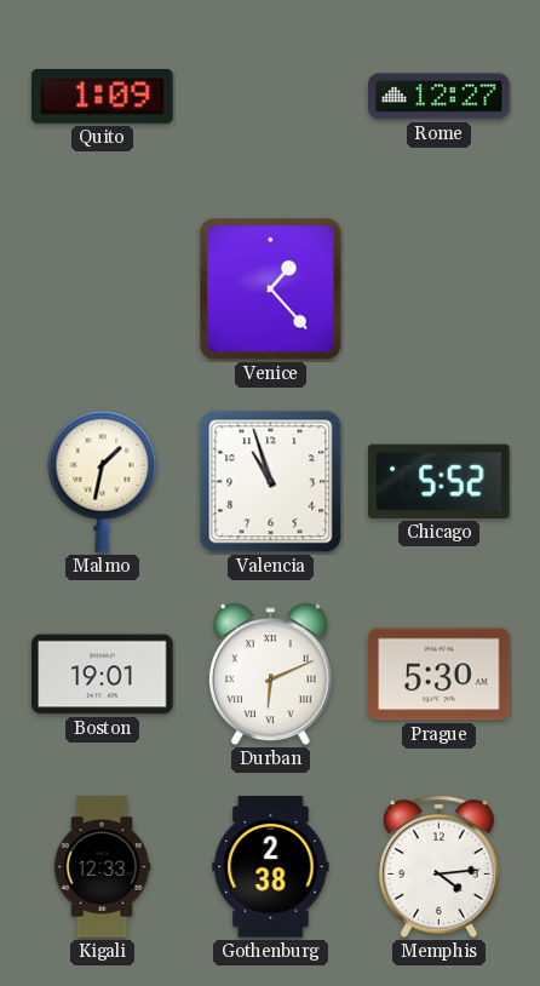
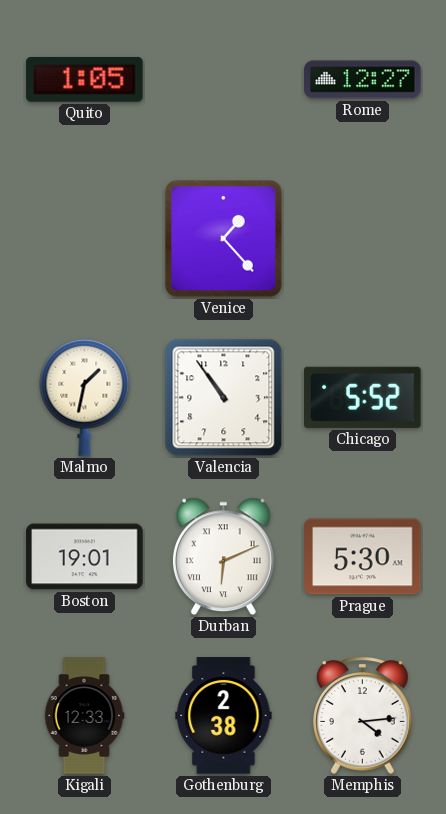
Quito: 1:09 -> 1:05
Valencia: 10:57 -> 10:54
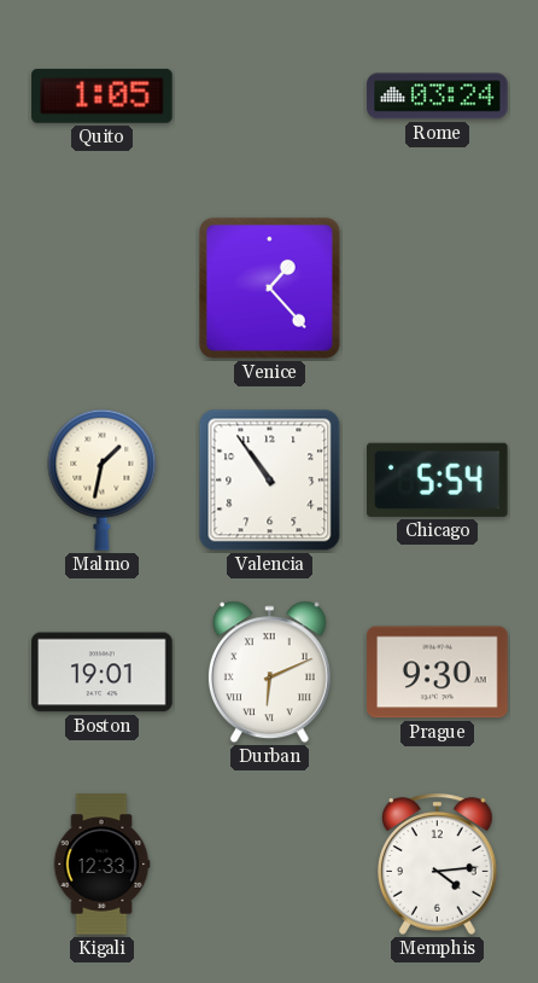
Rome: 12:27 -> 03:24
Chicago: 5:52 -> 5:54
Prague: 5:30 -> 9:30
Gothenburg: 2:38 -> none
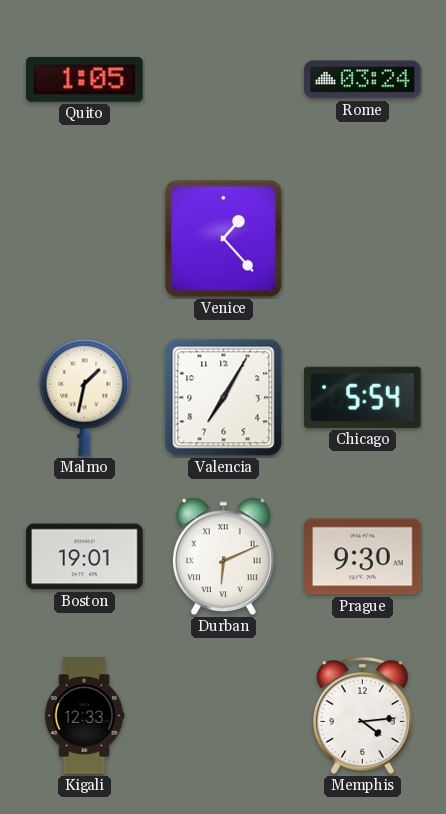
Valencia: 10:54 -> 7:05
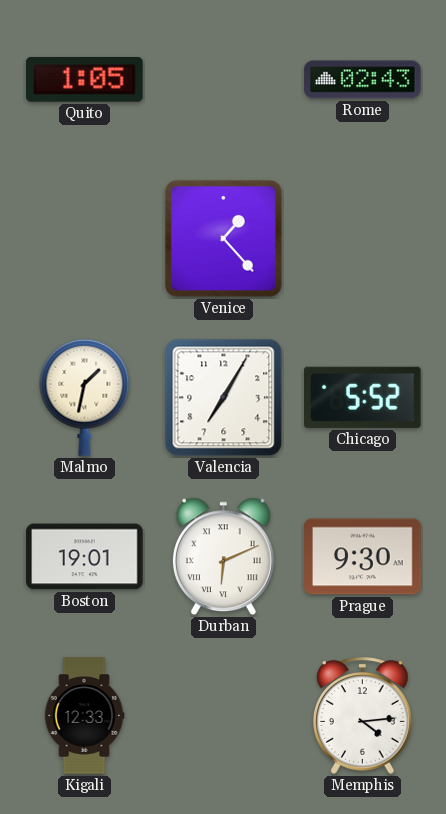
Rome: 03:24 -> 02:43
Chicago: 5:54 -> 5:52
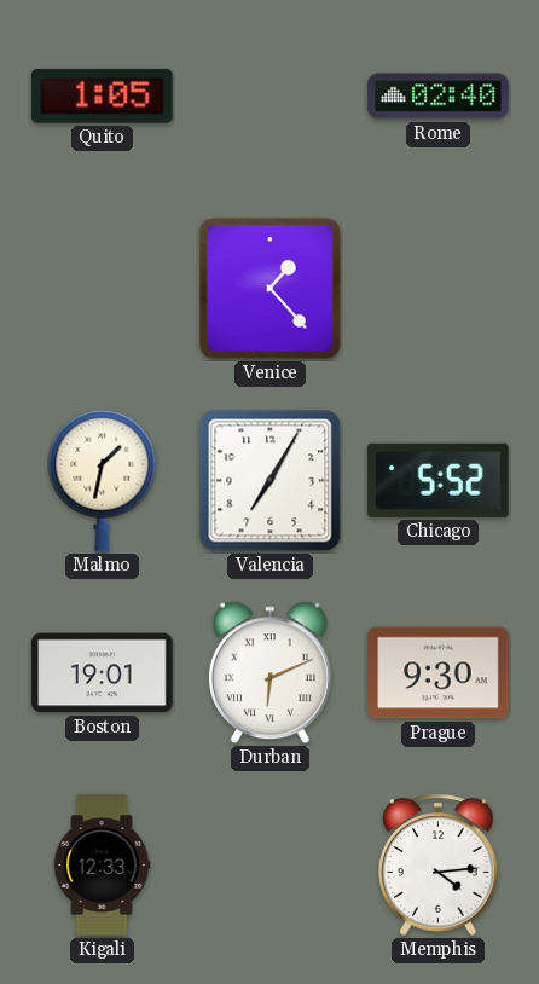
Rome: 02:43 -> 02:40
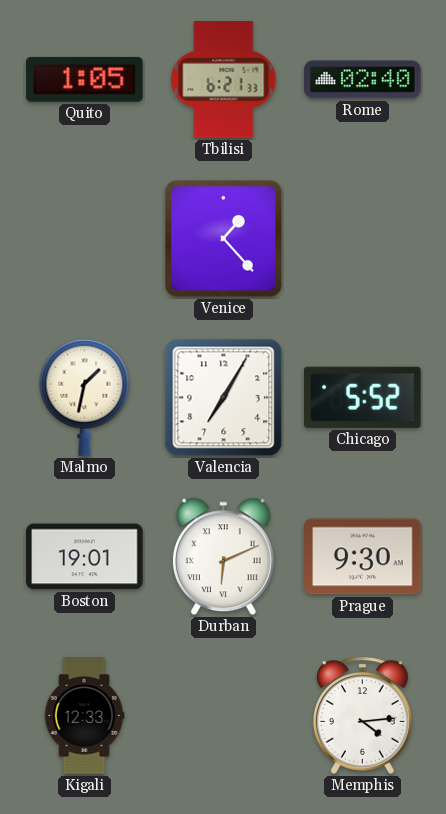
Tbilisi: none -> 6:21
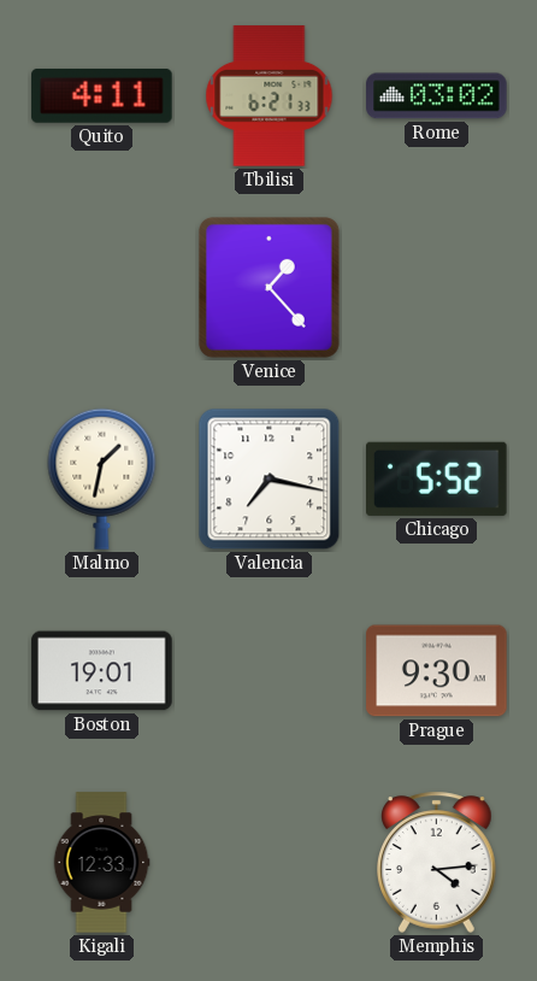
Quito: 1:05 -> 4:11
Rome: 02:40 -> 03:02
Valencia: 7:05 -> 7:17
Durban: 6:11 -> none
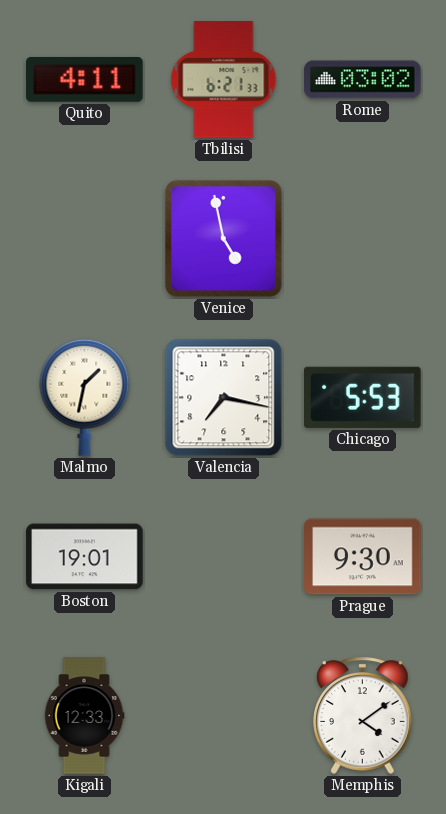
Venice: 1:23 -> 4:58
Chicago: 5:52 -> 5:53
Memphis: 4:14 -> 4:09
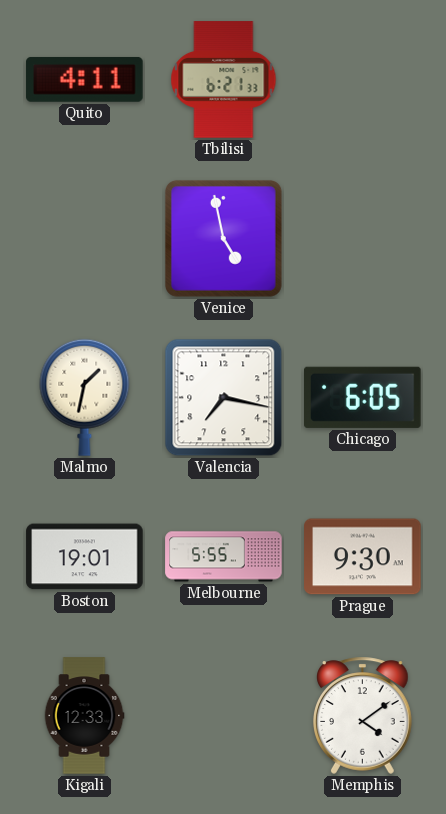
Rome: 03:02 -> none
Chicago: 5:53 -> 6:05
Melbourne: none -> 5:55
